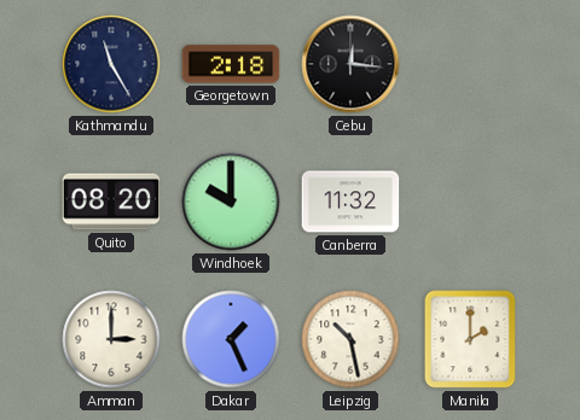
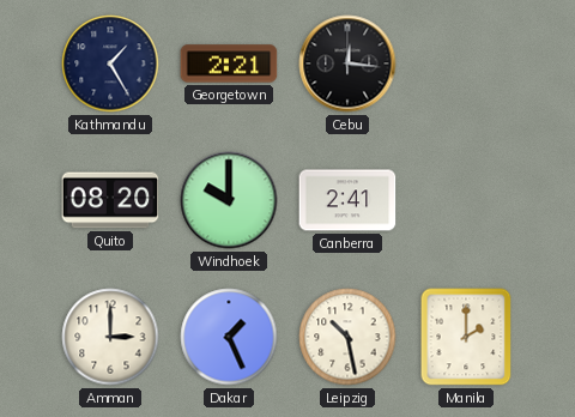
Kathmandu: 11:25 -> 1:25
Georgetown: 2:18 -> 2:21
Canberra: 11:32 -> 2:41
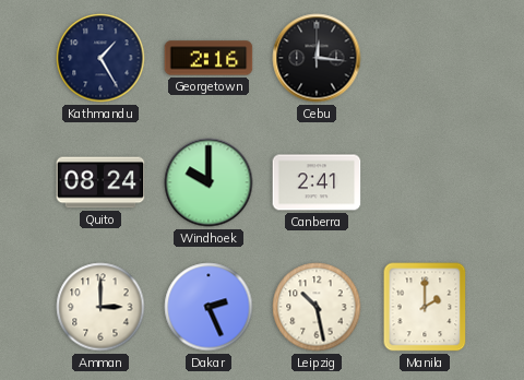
Georgetown: 2:21 -> 2:16
Quito: 08:20 -> 08:24
Dakar: 1:26 -> 2:26
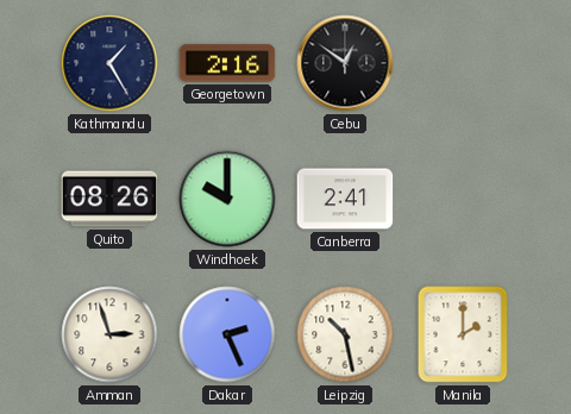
Cebu: 12:16 -> 12:51
Quito: 08:24 -> 08:26
Amman: 3:00 -> 2:57
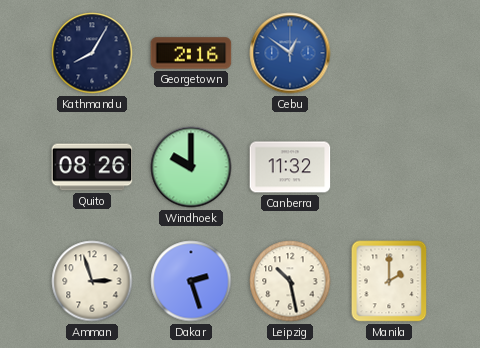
Kathmandu: 1:25 -> 8:05
Cebu dial: black -> blue
Canberra: 2:41 -> 11:32
Dakar: 2:26 -> 2:27
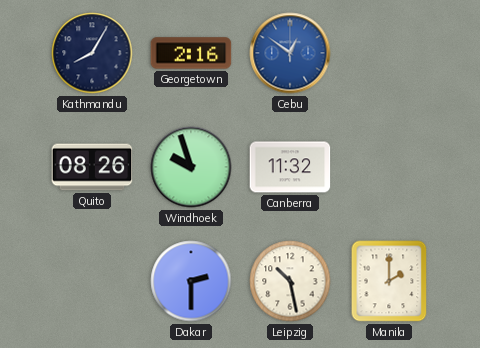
Windhoek: 10:00 -> 9:57
Amman: 2:57 -> none
Dakar: 2:27 -> 2:30
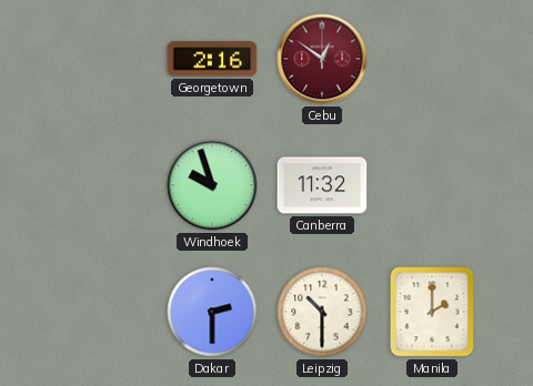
Kathmandu: 8:05 -> none
Cebu dial: blue -> burgundy
Quito: 08:26 -> none
Leipzig: 10:28 -> 10:30
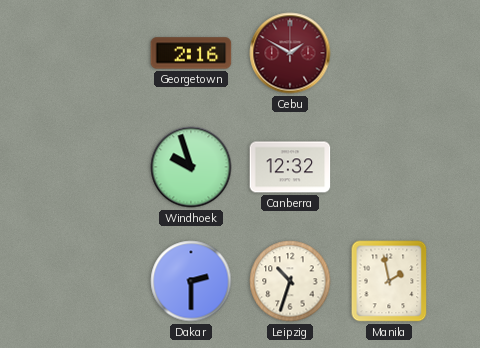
Cebu: 12:51 -> 1:50
Canberra: 11:32 -> 12:32
Leipzig: 10:30 -> 10:33
Manila: 2:00 -> 1:58
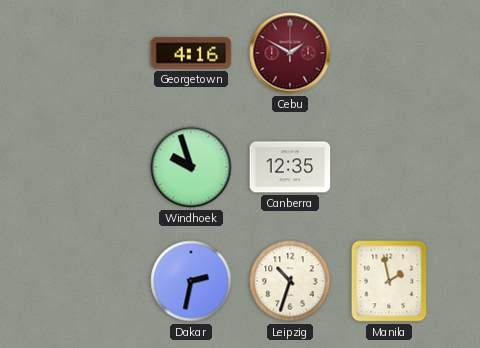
Georgetown: 2:16 -> 4:16
Canberra: 12:32 -> 12:35
Dakar: 2:30 -> 2:32
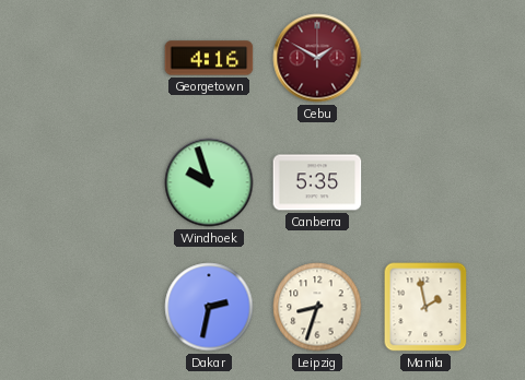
Canberra: 12:35 -> 5:35
Leipzig: 10:33 -> 8:33
